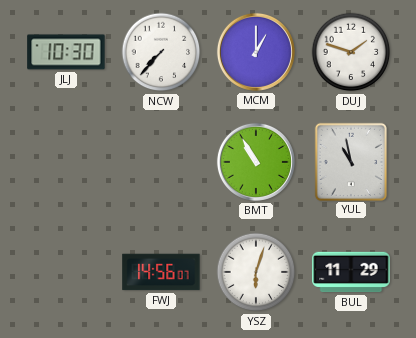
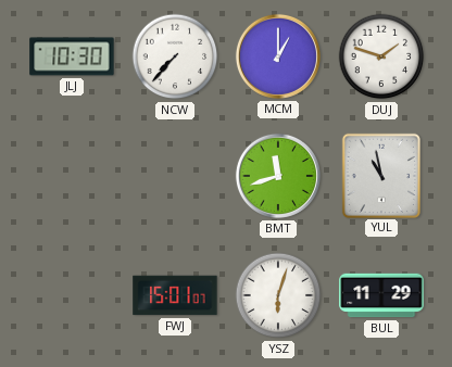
BMT: 10:55 -> 11:42
FWJ: 14:56 -> 15:01
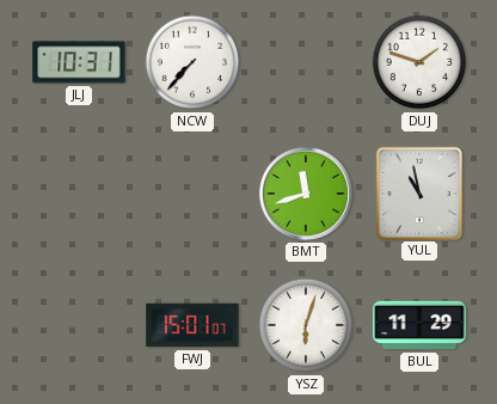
JLJ: 10:30 -> 10:31
MCM: 1:00 -> none
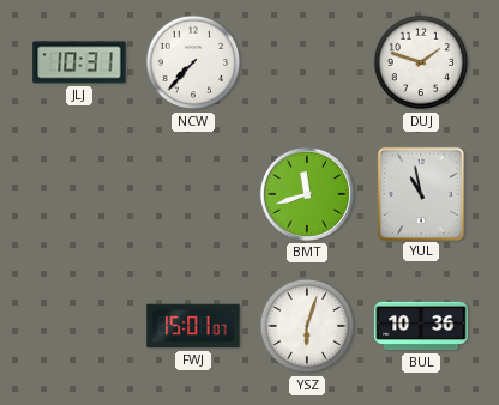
BUL: 11:29 -> 10:36
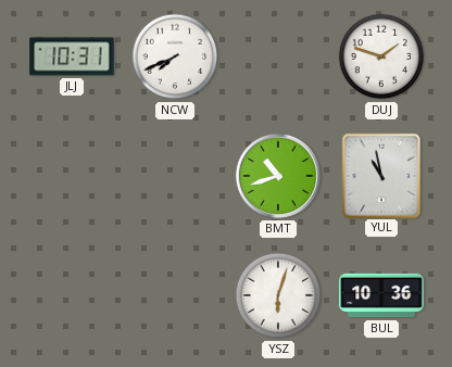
NCW: 7:37 -> 7:41
BMT: 11:42 -> 10:42
FWJ: 15:01 -> none
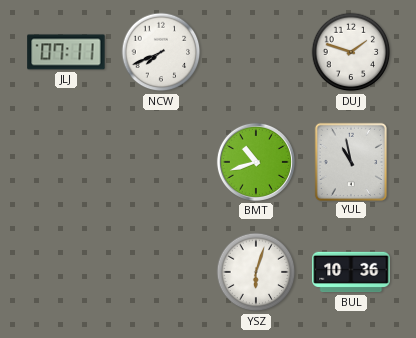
JLJ: 10:31 -> 07:11
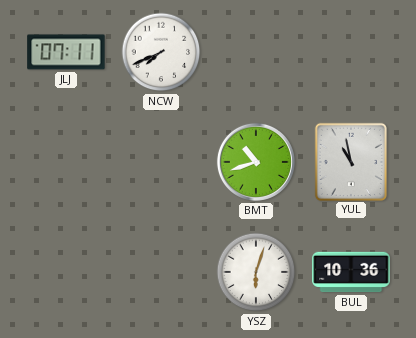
DUJ: 1:48 -> none
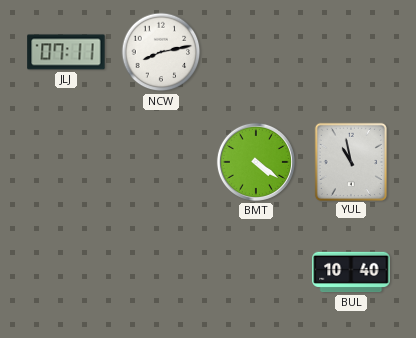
NCW: 7:41 -> 8:13
BMT: 10:42 -> 4:21
YSZ: 6:03 -> none
BUL: 10:36 -> 10:40
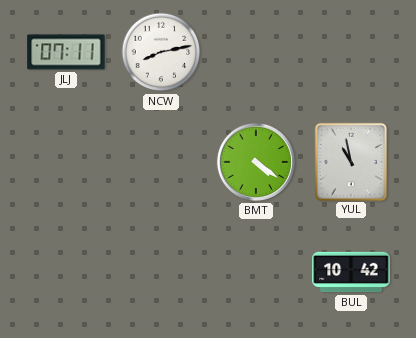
BUL: 10:40 -> 10:42
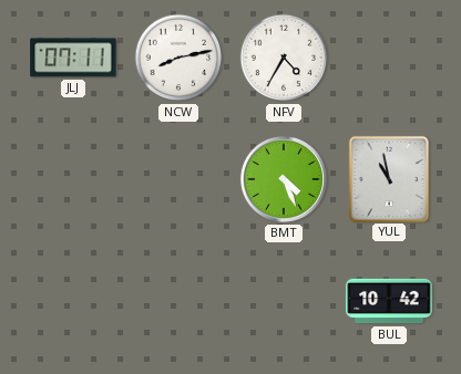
NFV: none -> 4:35
BMT: 4:21 -> 4:26
